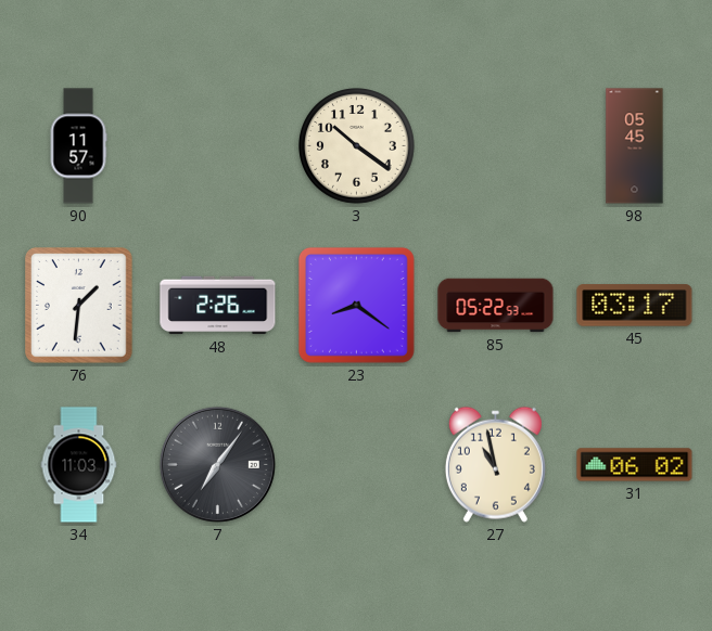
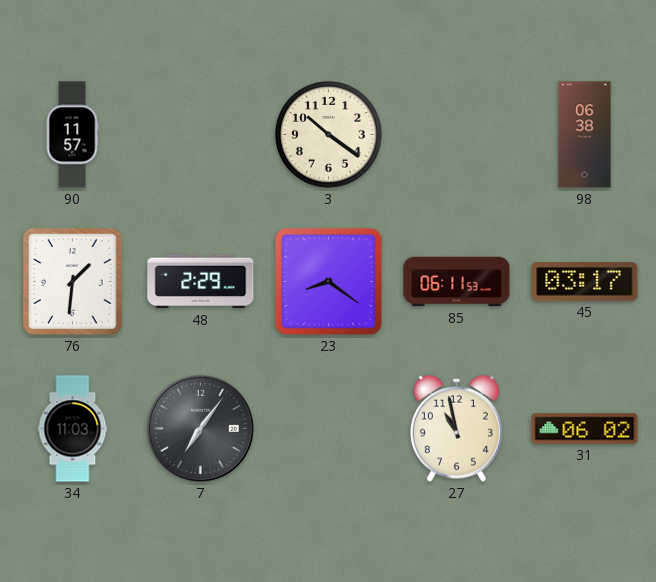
98: 05:45 -> 06:38
48: 2:26 -> 2:29
85: 05:22 -> 06:11
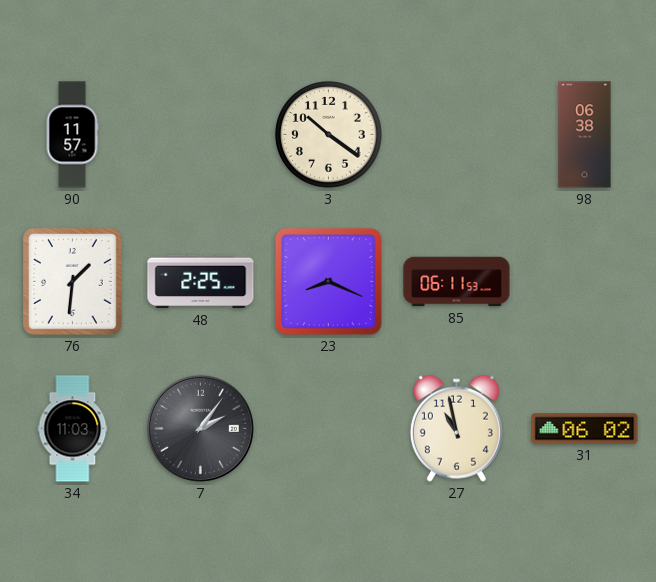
48: 2:29 -> 2:25
23: 8:21 -> 8:19
45: 03:17 -> none
7: 7:06 -> 2:06
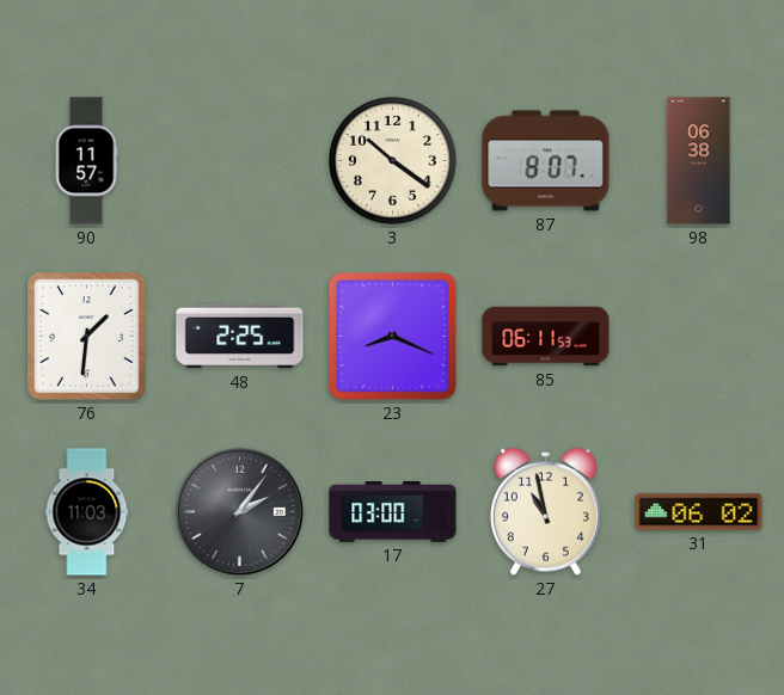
87: none -> 8:07
17: none -> 03:00
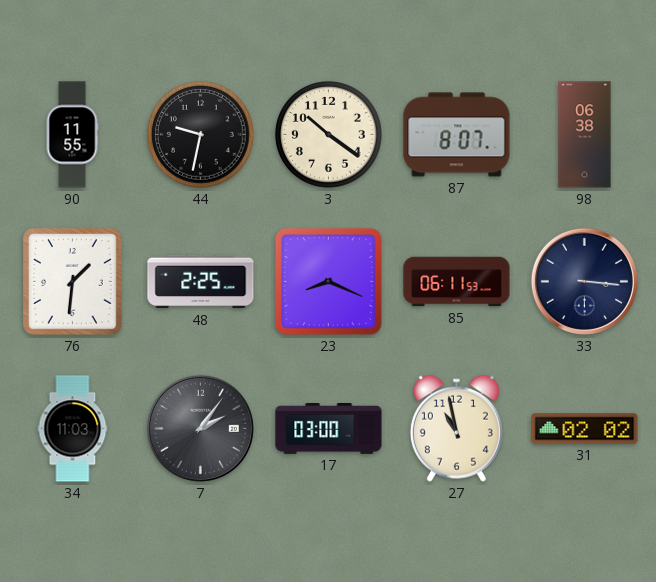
90: 11:57 -> 11:55
44: none -> 9:32
33: none -> 3:16
31: 06:02 -> 02:02
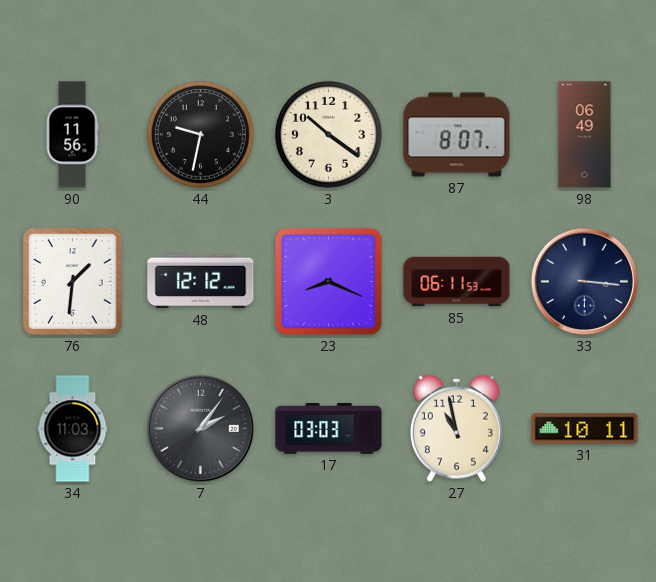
90: 11:55 -> 11:56
98: 06:38 -> 06:49
48: 2:25 -> 12:12
17: 03:00 -> 03:03
31: 02:02 -> 10:11
